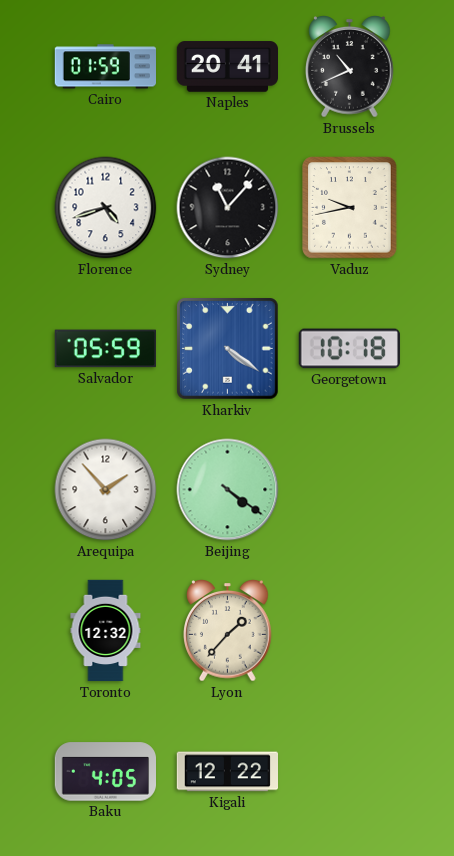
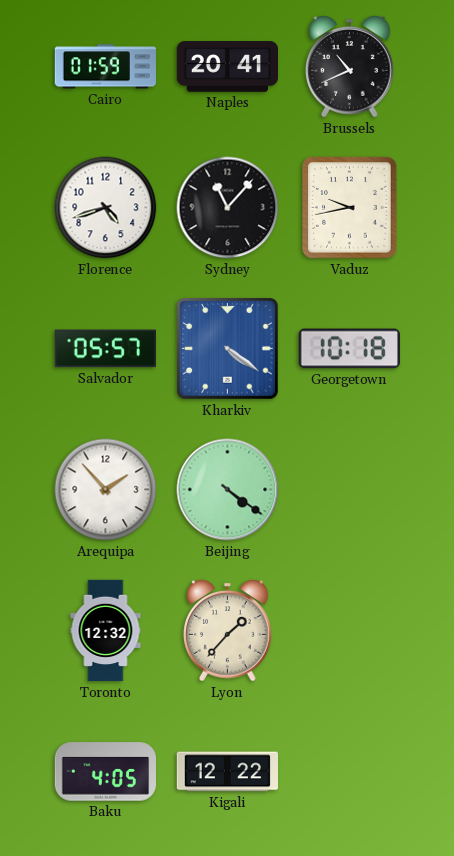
Salvador: 05:59 -> 05:57
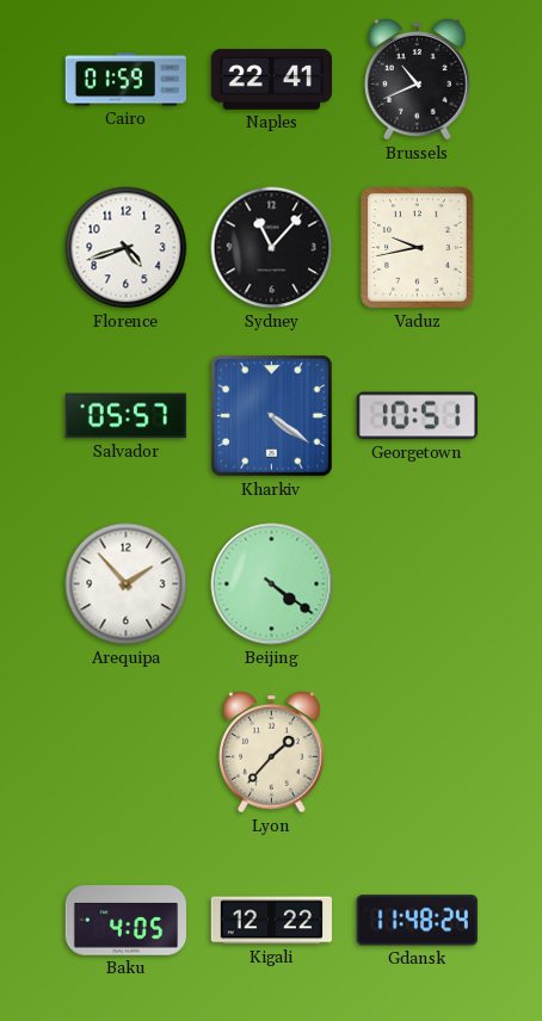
Naples: 20:41 -> 22:41
Georgetown: 10:18 -> 10:51
Toronto: 12:32 -> none
Gdansk: none -> 11:48
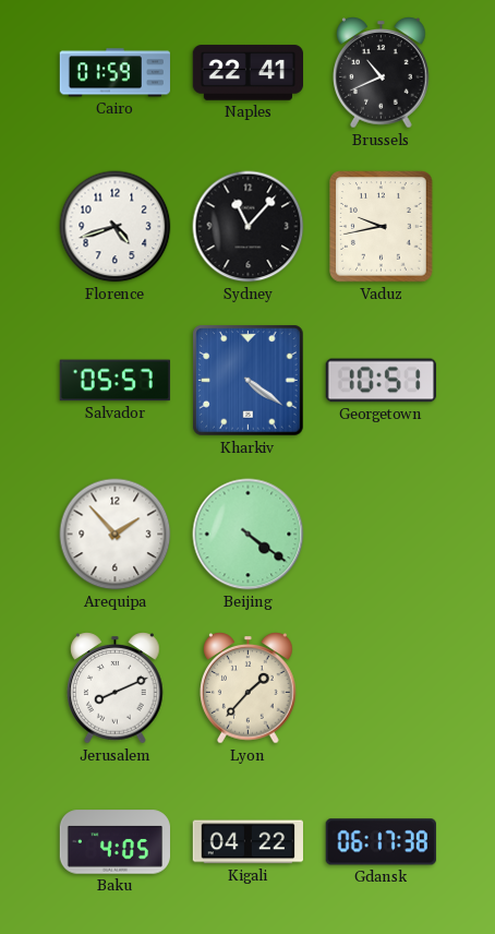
Jerusalem: none -> 8:11
Kigali: 12:22 -> 04:22
Gdansk: 11:48 -> 06:17
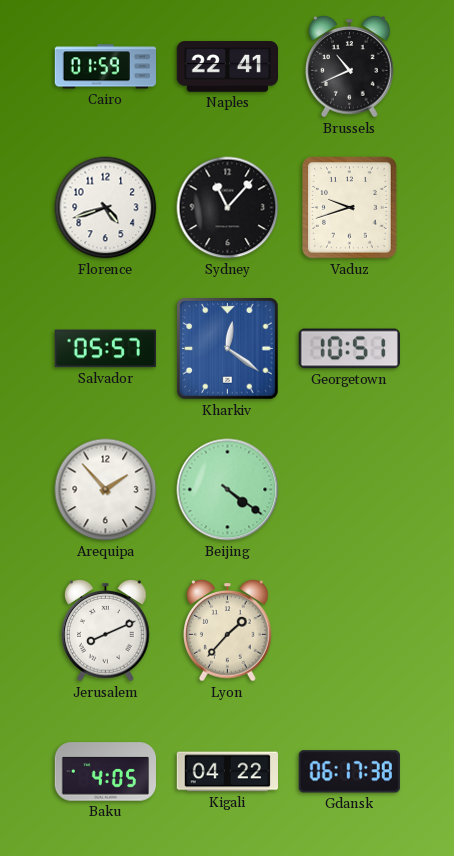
Vaduz: 9:43 -> 9:42
Kharkiv: 4:21 -> 12:21
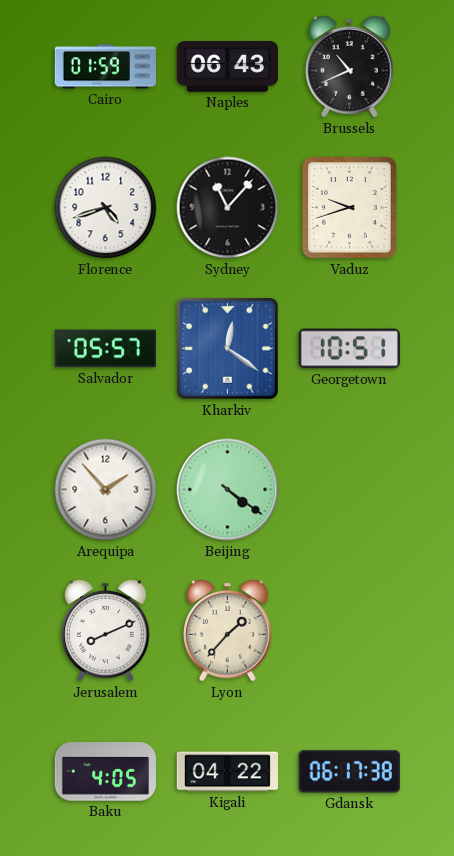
Naples: 22:41 -> 06:43
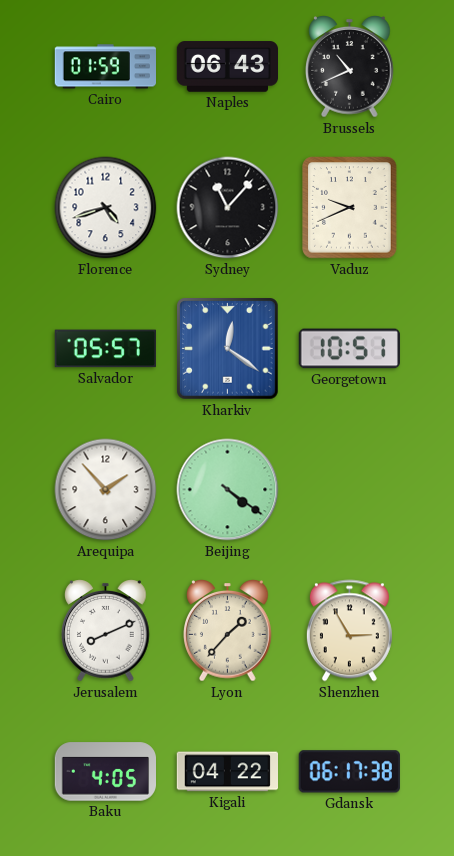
Vaduz: 9:42 -> 9:41
Shenzhen: none -> 2:55
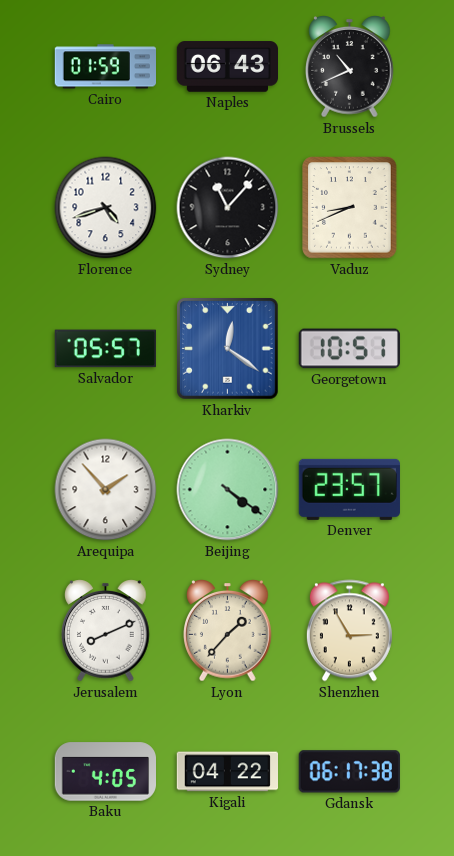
Vaduz: 9:41 -> 8:41
Denver: none -> 23:57
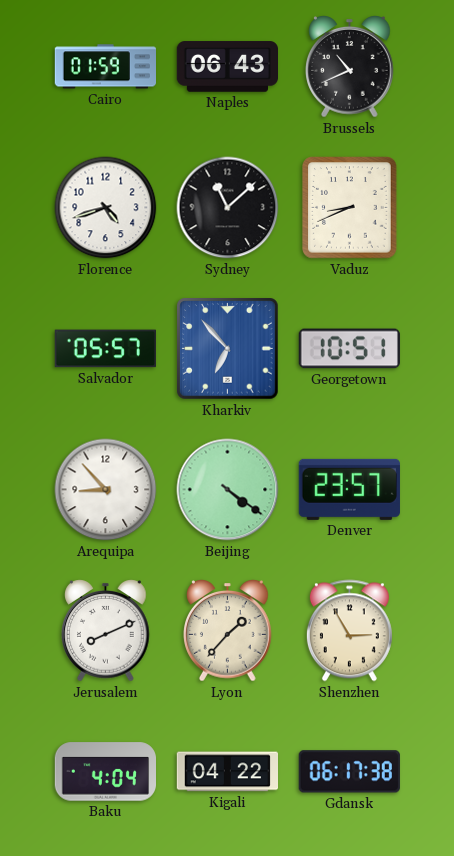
Sydney: 11:07 -> 11:08
Kharkiv: 12:21 -> 6:53
Arequipa: 1:53 -> 8:53
Baku: 4:05 -> 4:04
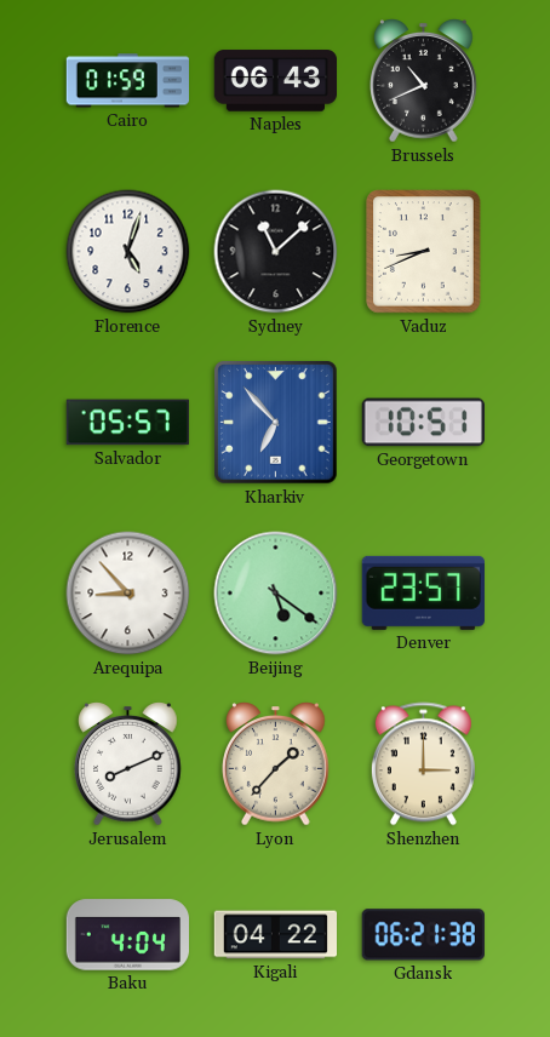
Florence: 4:42 -> 5:03
Beijing: 4:21 -> 5:21
Shenzhen: 2:55 -> 3:00
Gdansk: 06:17 -> 06:21
